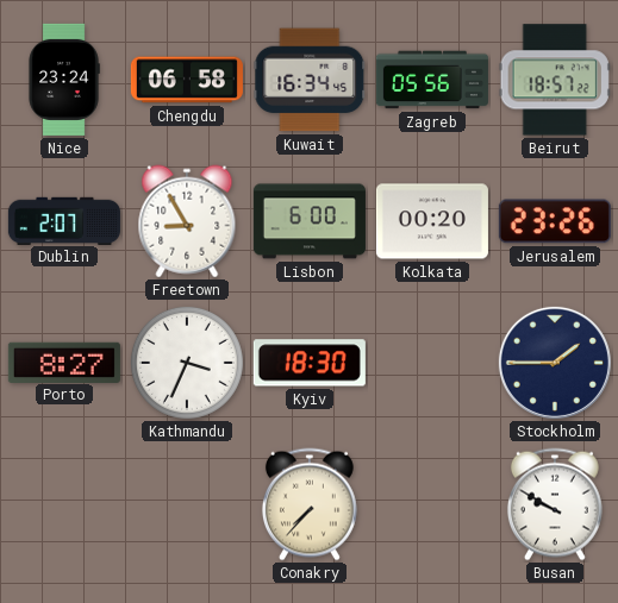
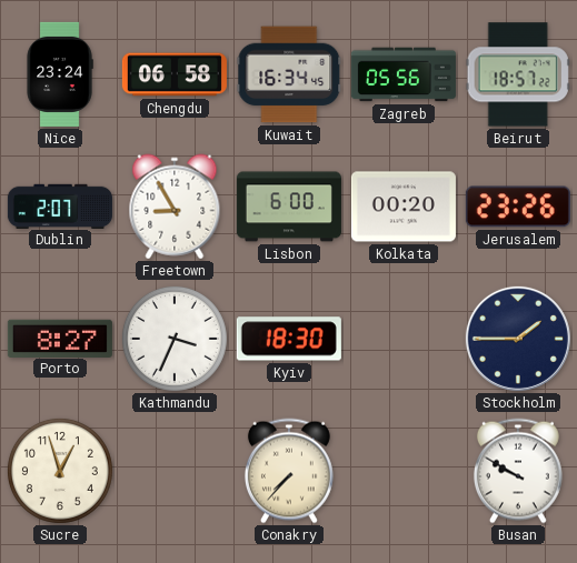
Sucre: none -> 12:57
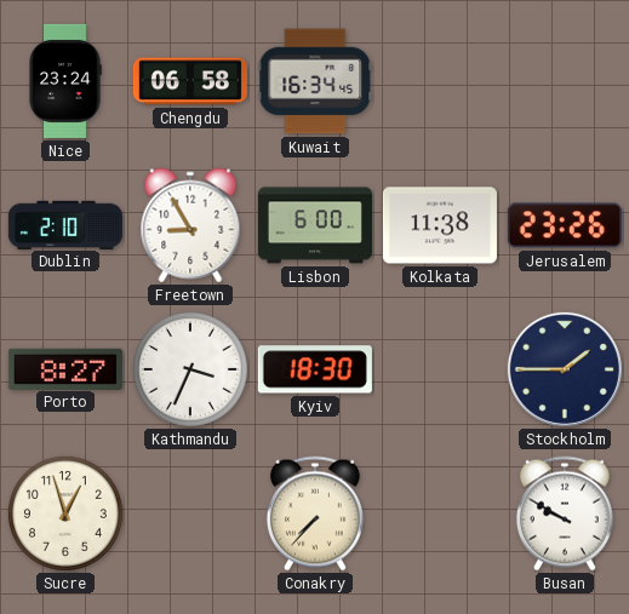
Zagreb: 05:56 -> none
Beirut: 18:57 -> none
Dublin: 2:07 -> 2:10
Kolkata: 00:20 -> 11:38
